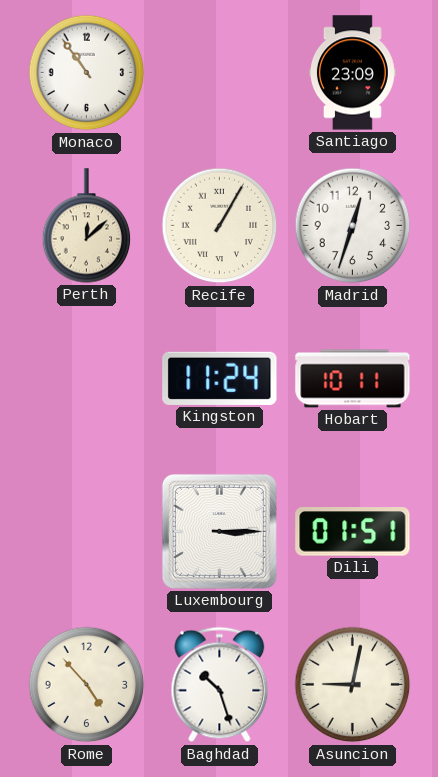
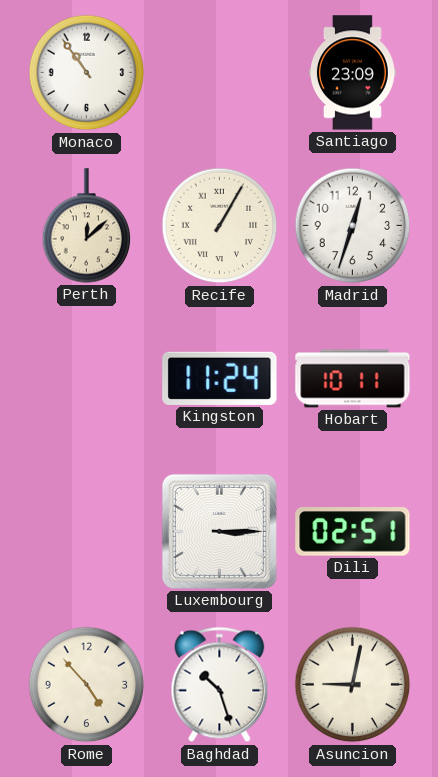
Dili: 01:51 -> 02:51
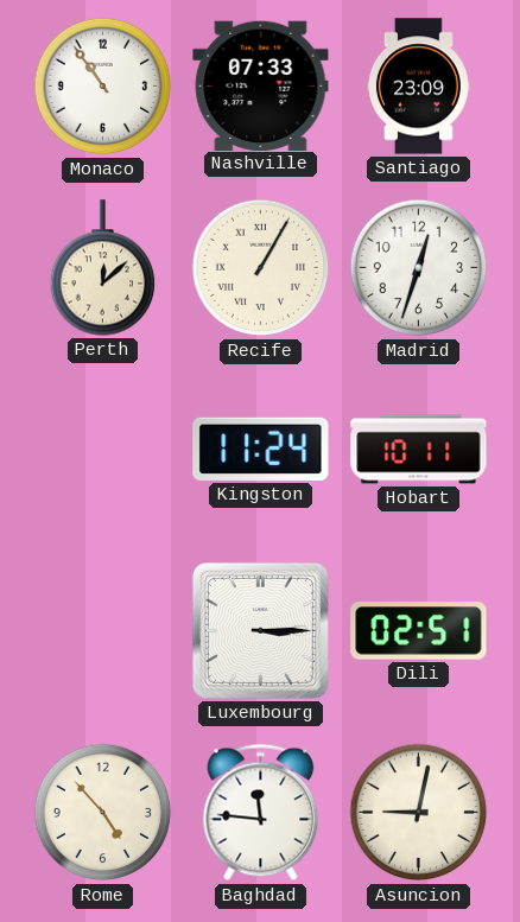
Nashville: none -> 07:33
Baghdad: 10:27 -> 11:46
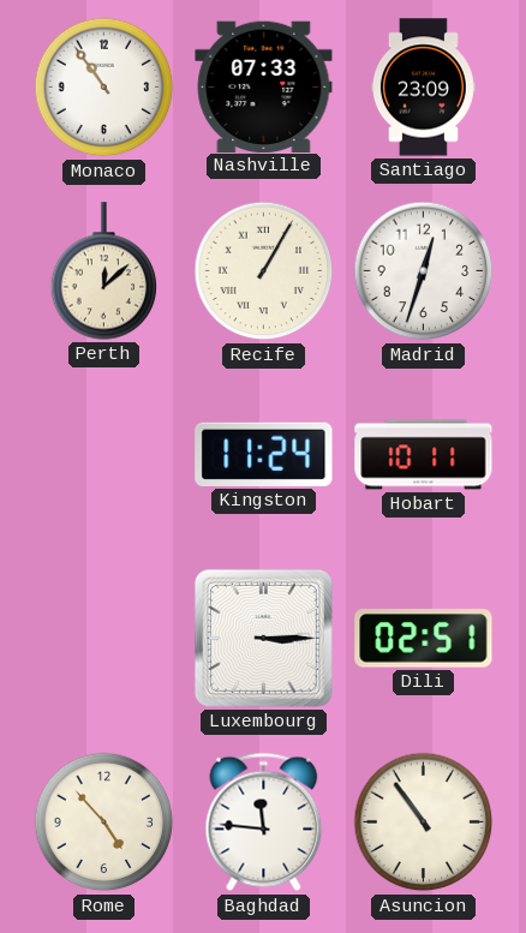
Asuncion: 9:02 -> 10:54
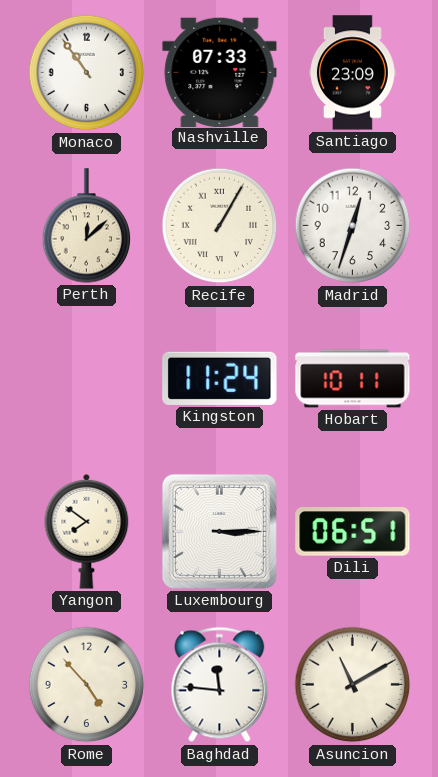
Yangon: none -> 7:51
Dili: 02:51 -> 06:51
Asuncion: 10:54 -> 11:10
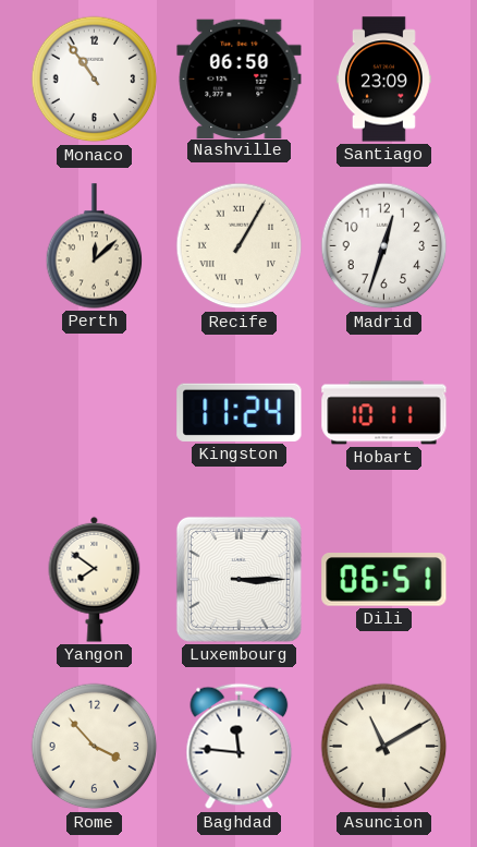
Nashville: 07:33 -> 06:50
Rome: 4:53 -> 3:53
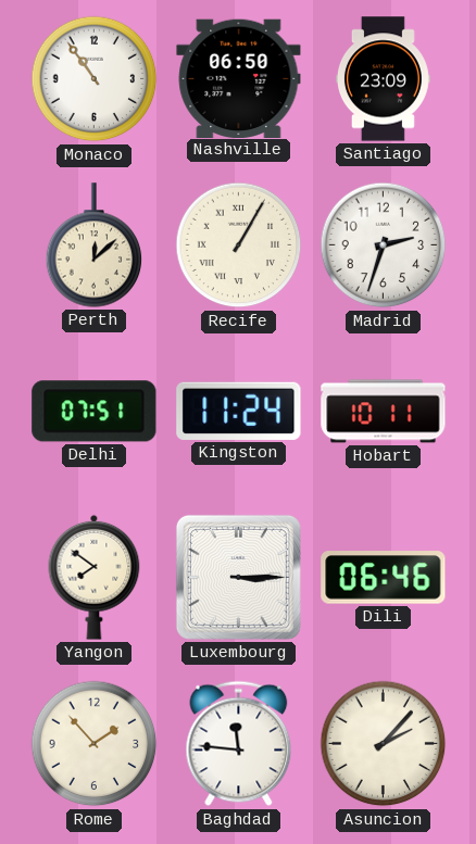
Madrid: 12:33 -> 2:33
Delhi: none -> 07:51
Dili: 06:51 -> 06:46
Rome: 3:53 -> 1:53
Asuncion: 11:10 -> 2:07
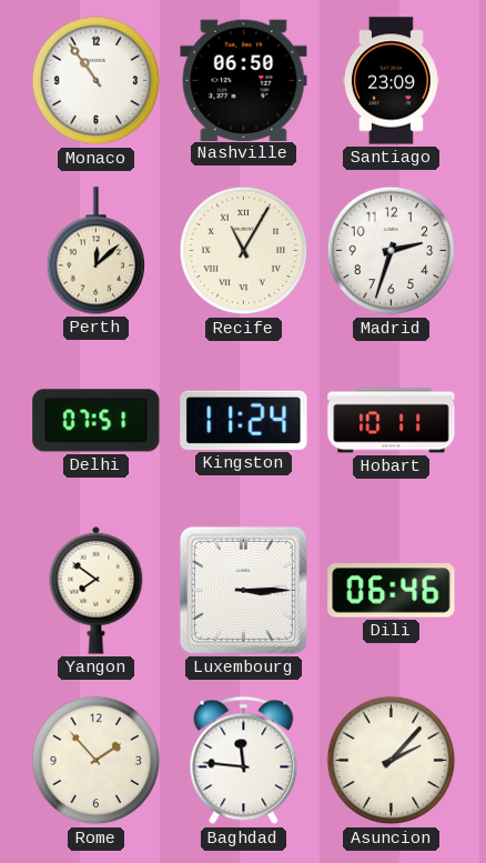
Recife: 1:05 -> 11:05
